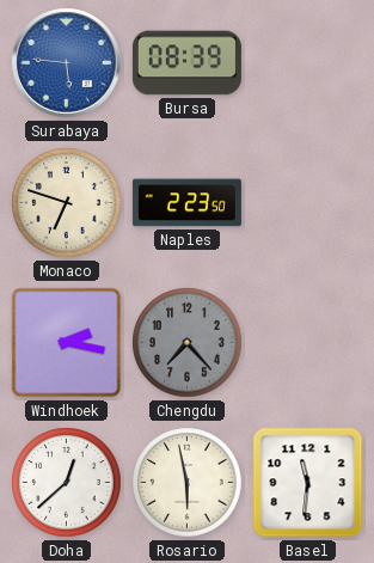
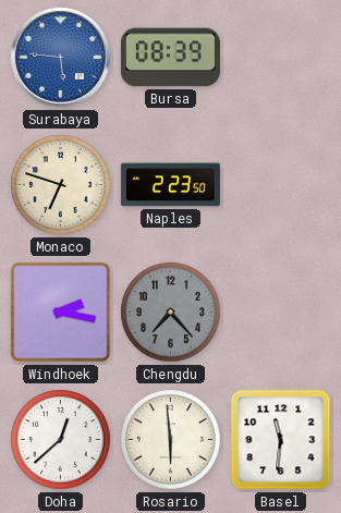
Rosario: 5:58 -> 5:59
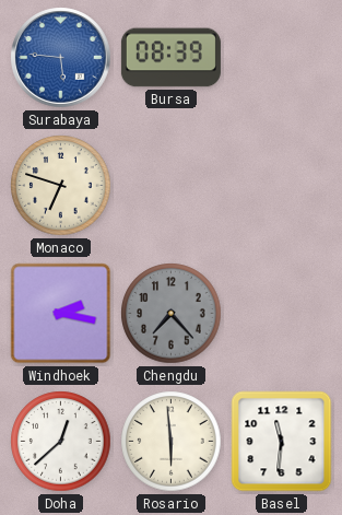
Naples: 2:23 -> none
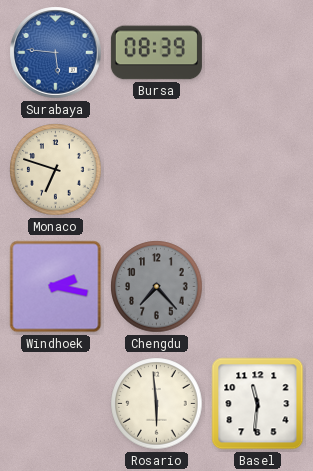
Doha: 12:38 -> none
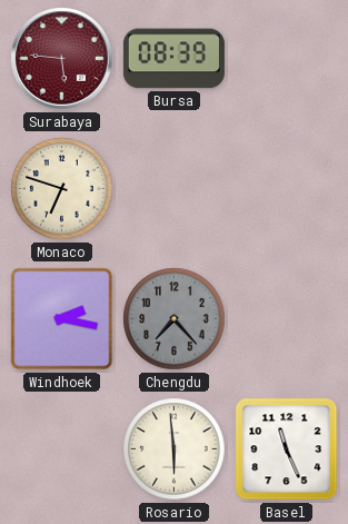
Surabaya dial: blue -> burgundy
Basel: 11:31 -> 11:26
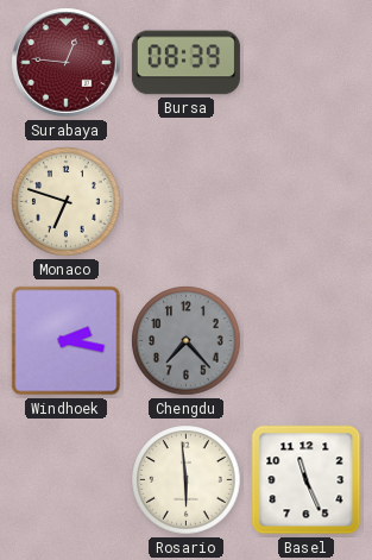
Surabaya: 5:46 -> 12:46
